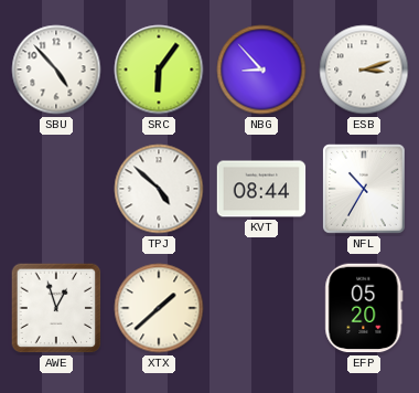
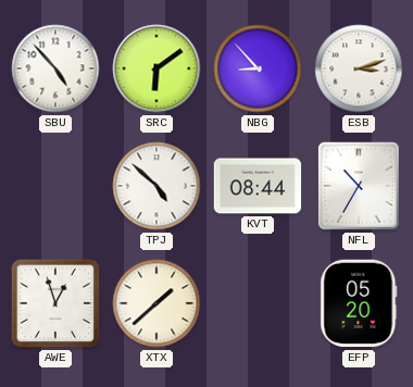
SRC: 6:06 -> 6:09
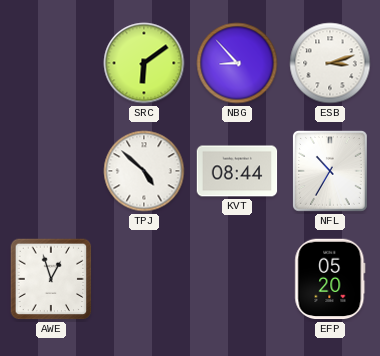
SBU: 4:53 -> none
XTX: 1:38 -> none
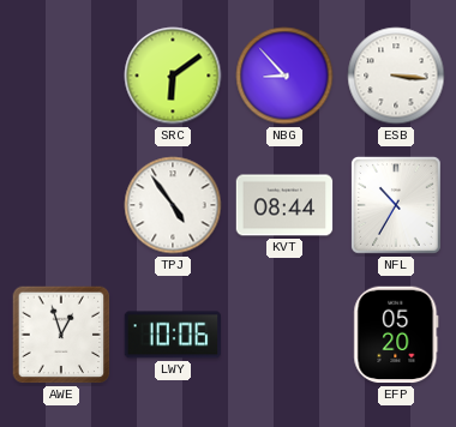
ESB: 3:12 -> 3:16
TPJ: 4:52 -> 4:54
LWY: none -> 10:06
